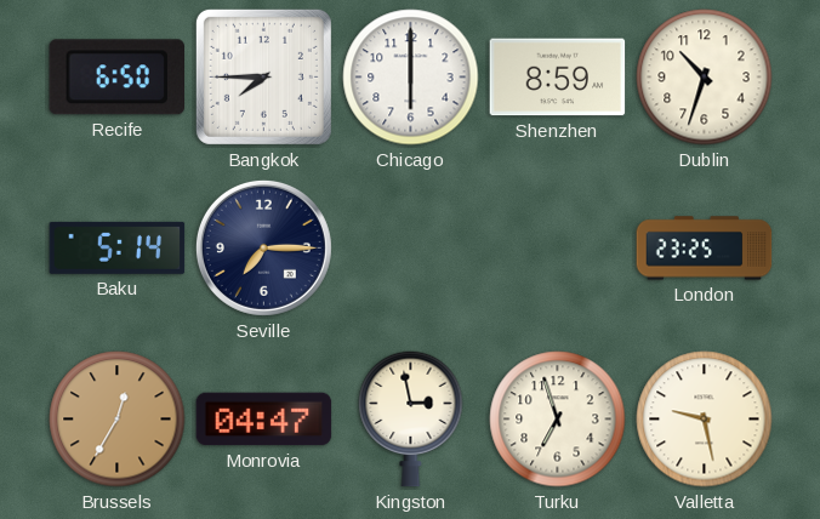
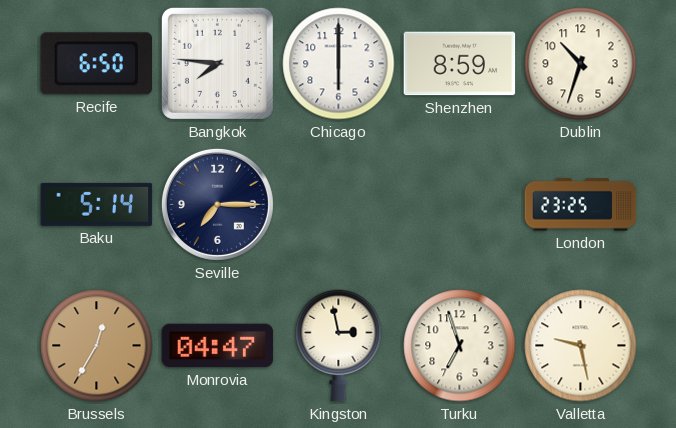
Bangkok: 7:45 -> 7:46
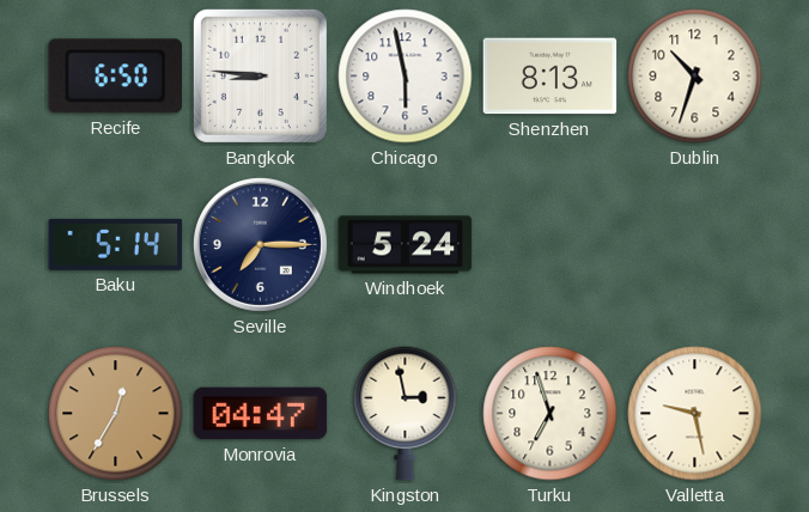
Bangkok: 7:46 -> 8:46
Chicago: 6:00 -> 5:58
Shenzhen: 8:59 -> 8:13
Windhoek: none -> 5:24
London: 23:25 -> none
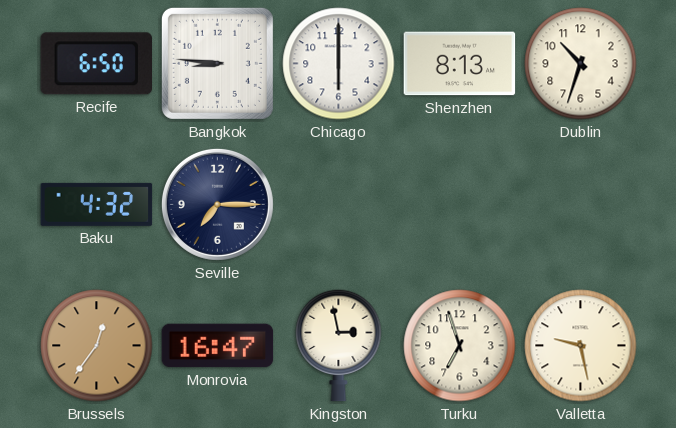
Chicago: 5:58 -> 6:00
Baku: 5:14 -> 4:32
Windhoek: 5:24 -> none
Brussels: 12:35 -> 12:36
Monrovia: 04:47 -> 16:47
